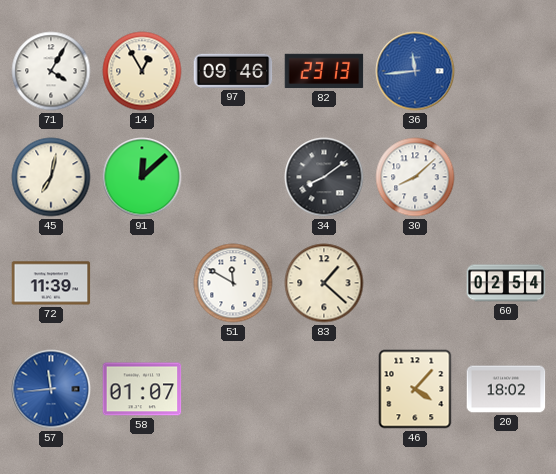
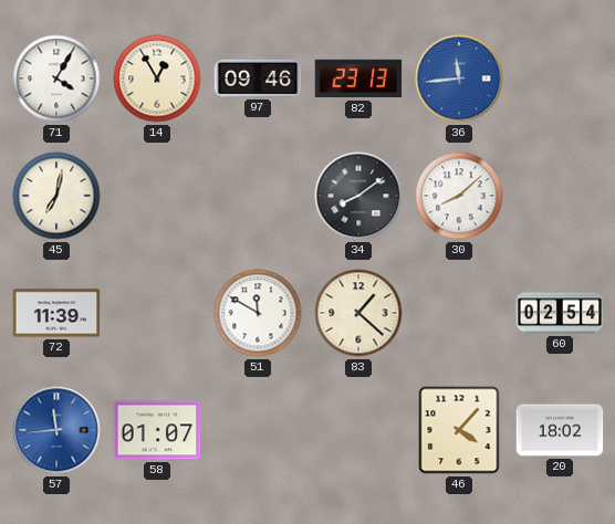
91: 12:08 -> none
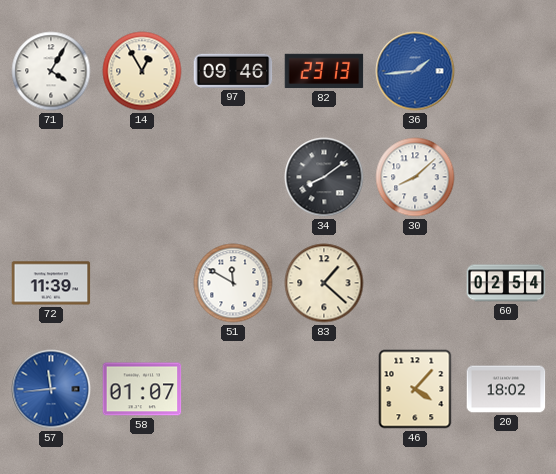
36: 11:44 -> 1:44
45: 7:02 -> none
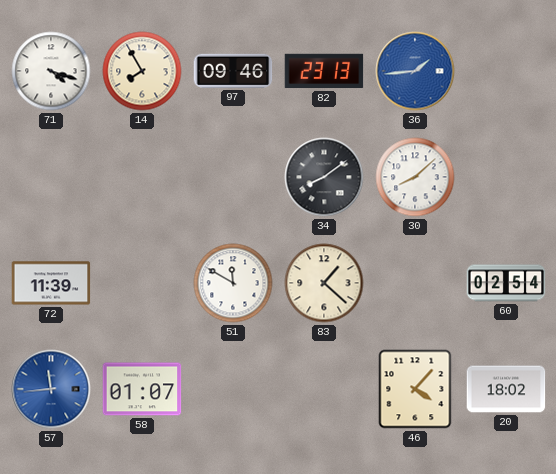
71: 4:05 -> 4:18
14: 12:55 -> 7:55
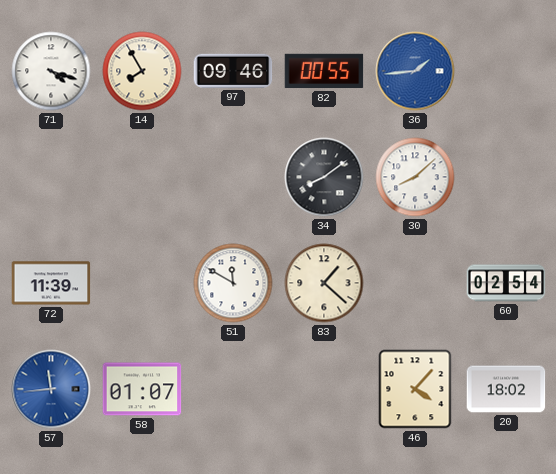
82: 23:13 -> 00:55
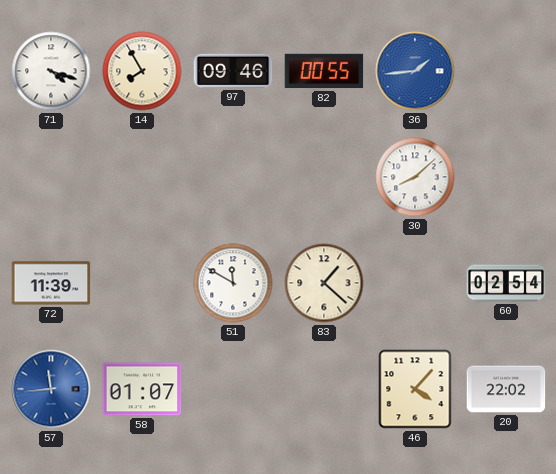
34: 8:09 -> none
20: 18:02 -> 22:02
